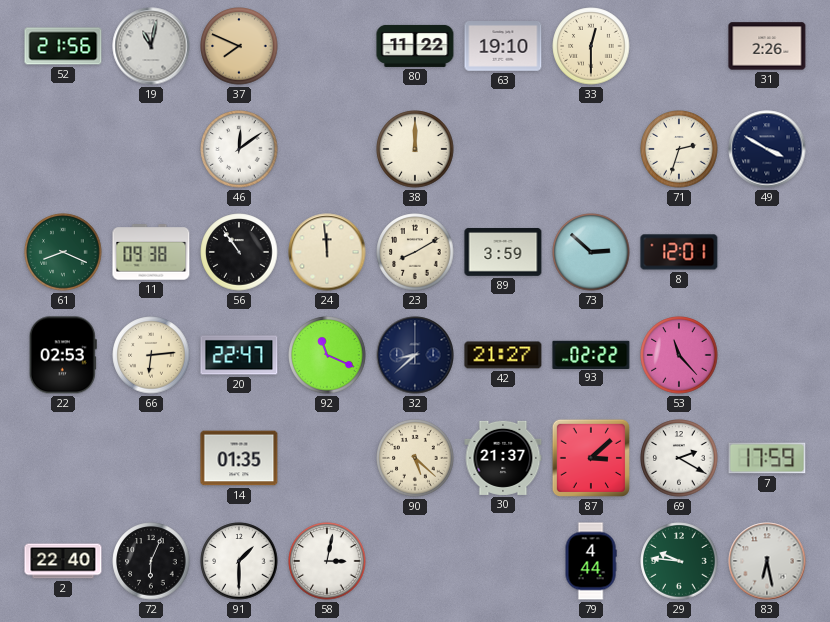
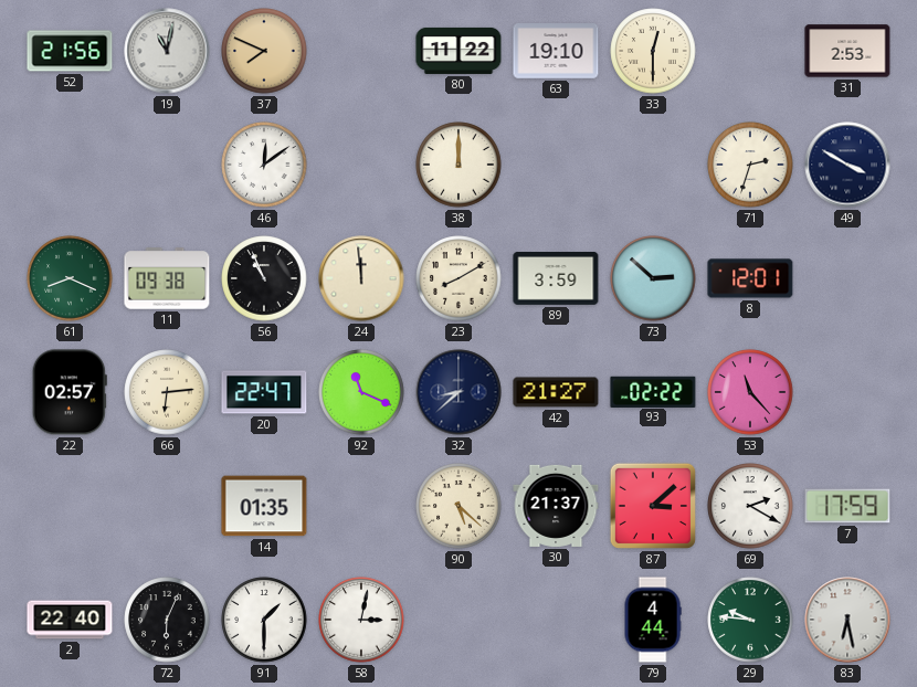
31: 2:26 -> 2:53
56: 10:54 -> 10:56
22: 02:53 -> 02:57
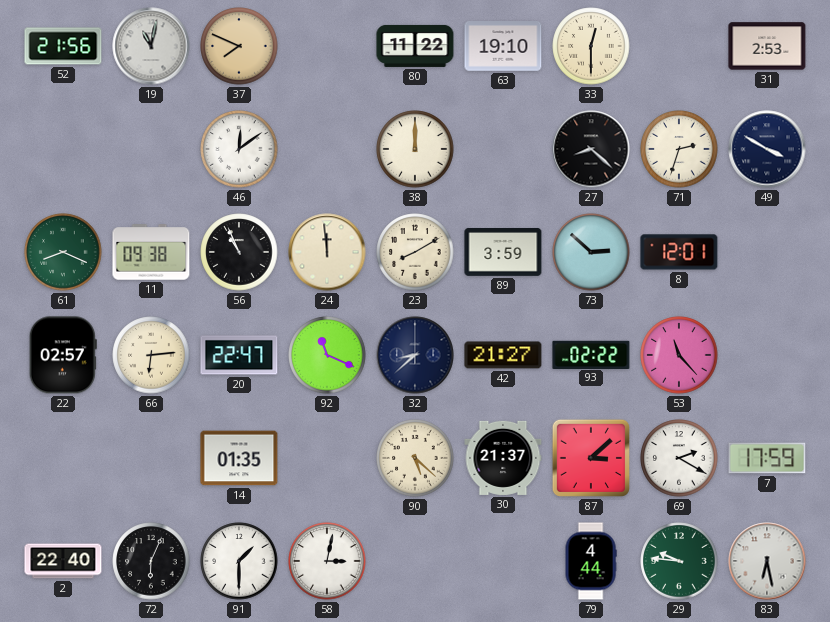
27: none -> 8:22
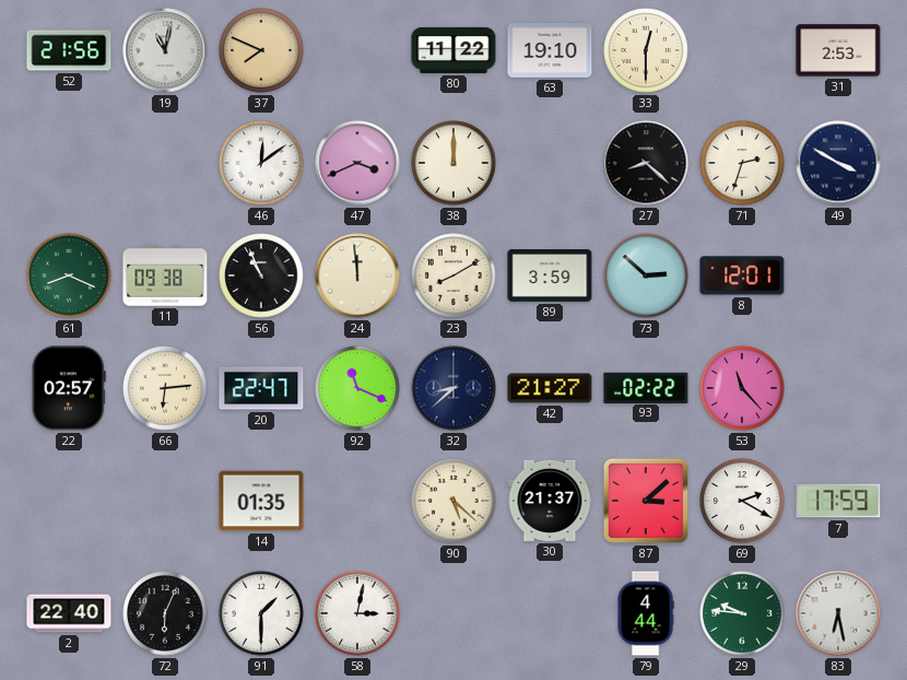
47: none -> 3:41
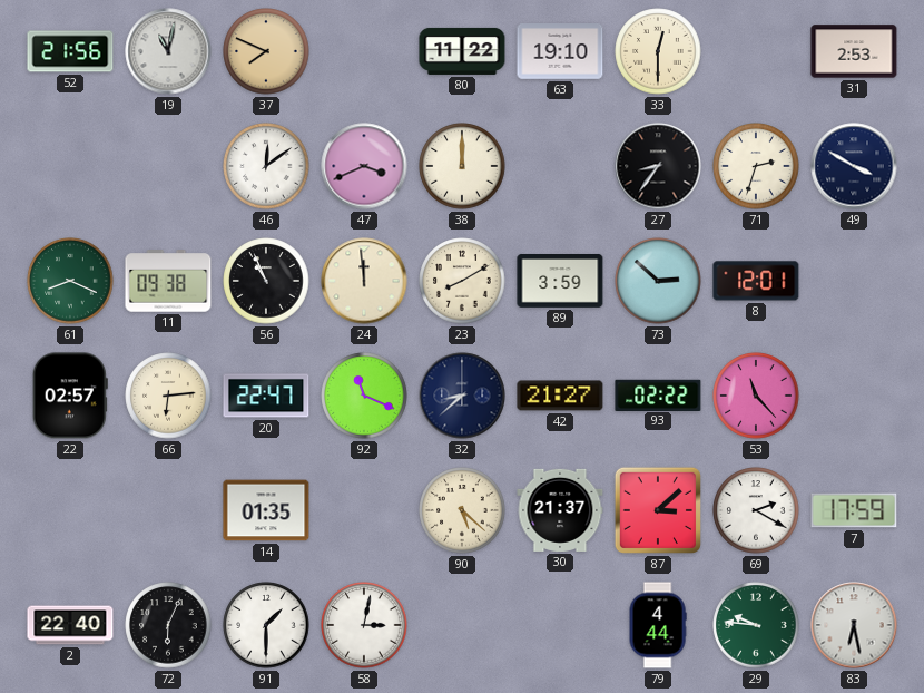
27: 8:22 -> 8:36
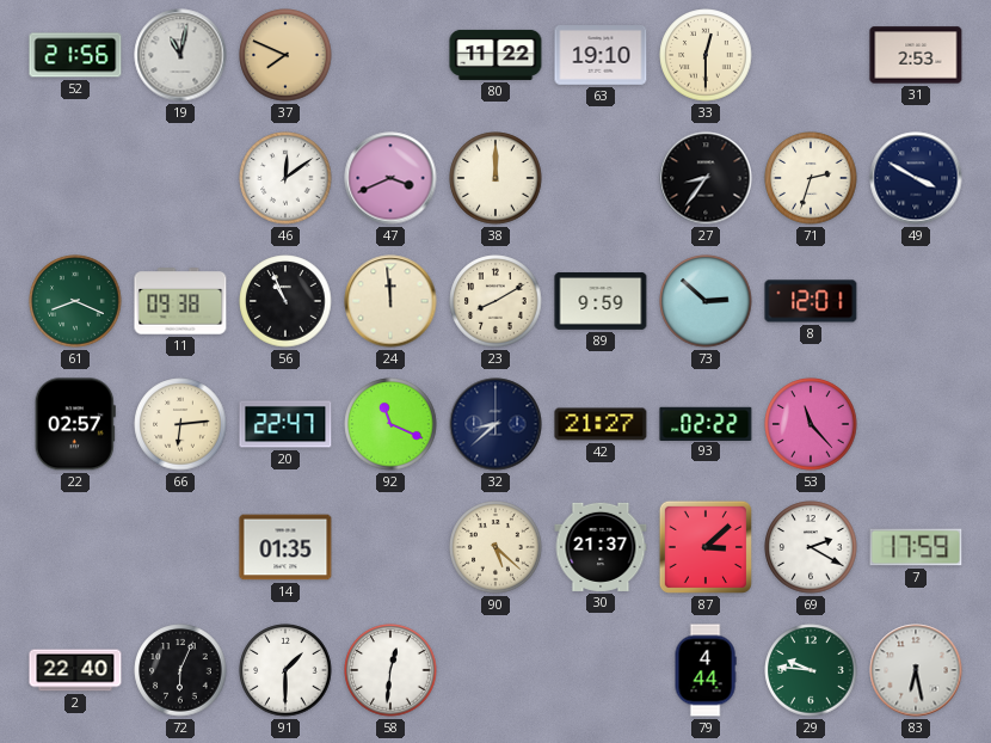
89: 3:59 -> 9:59
58: 3:02 -> 12:31
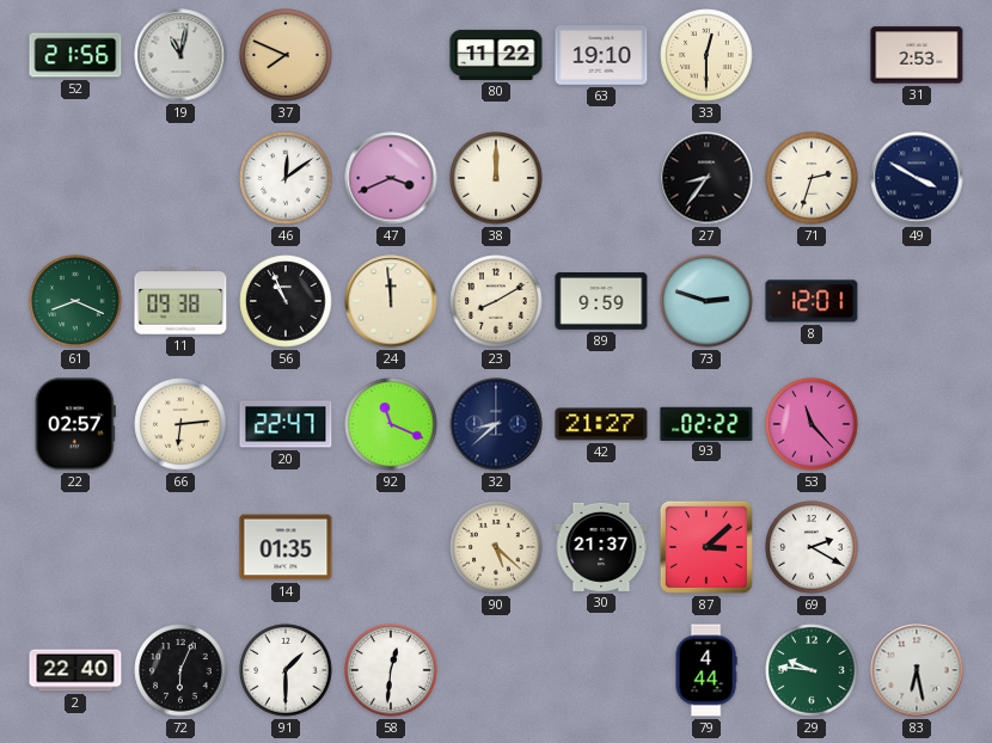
73: 2:52 -> 2:48
7: 17:59 -> none
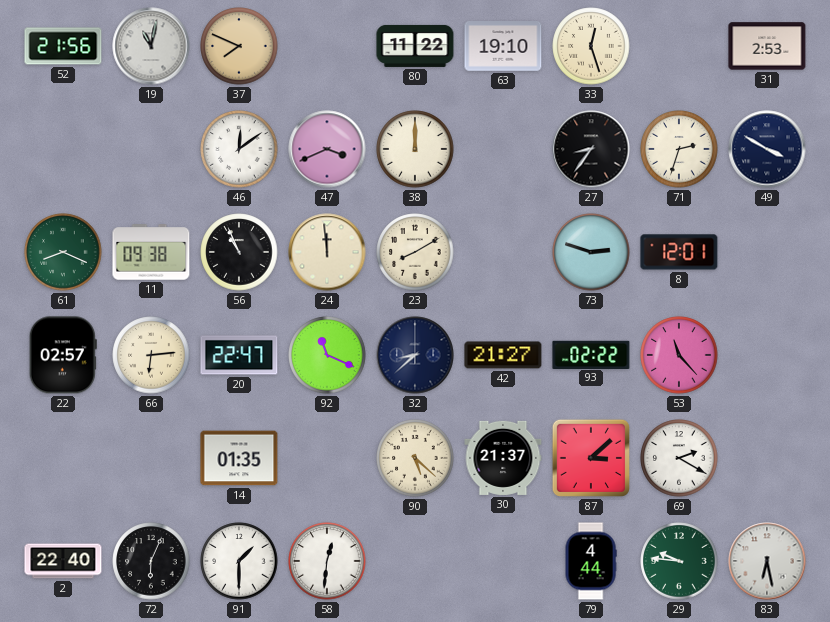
33: 12:30 -> 12:27
89: 9:59 -> none
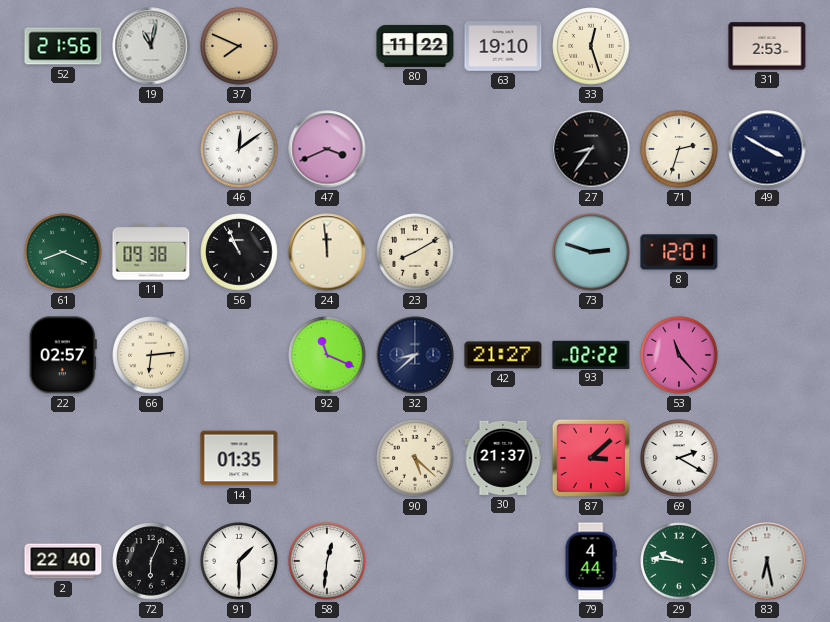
38: 12:00 -> none
20: 22:47 -> none
